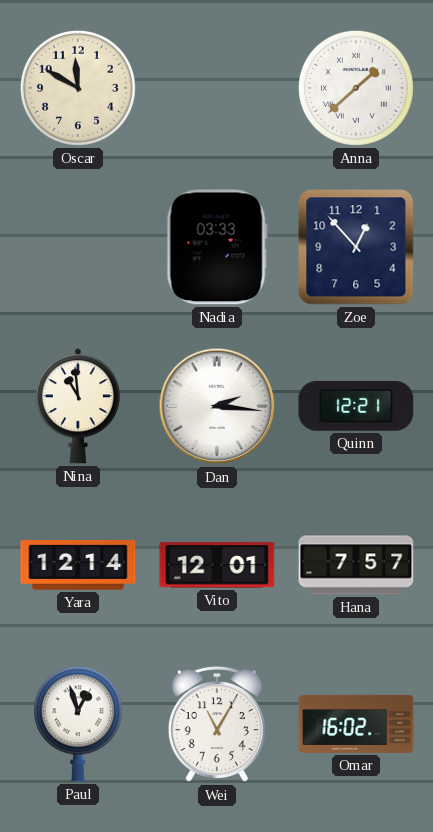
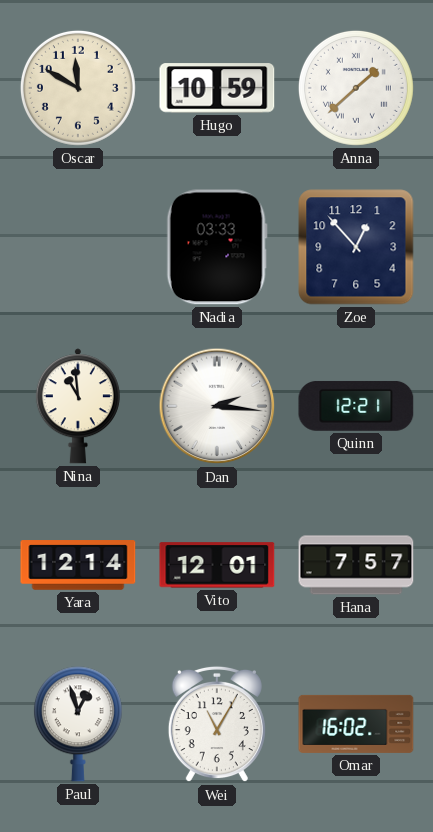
Hugo: none -> 10:59
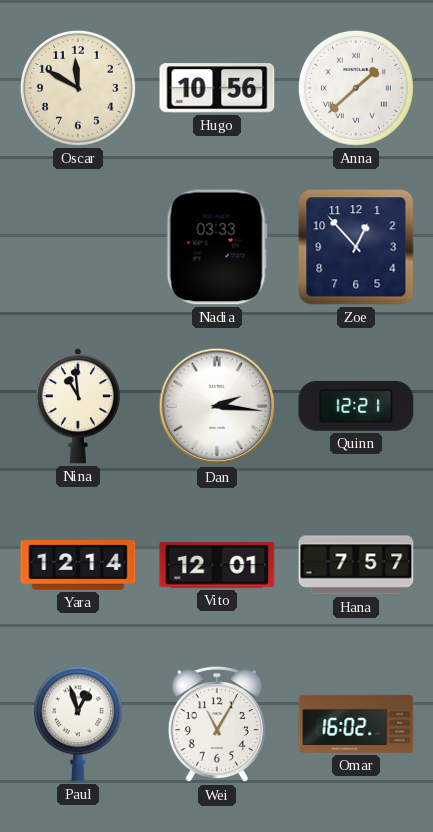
Hugo: 10:59 -> 10:56
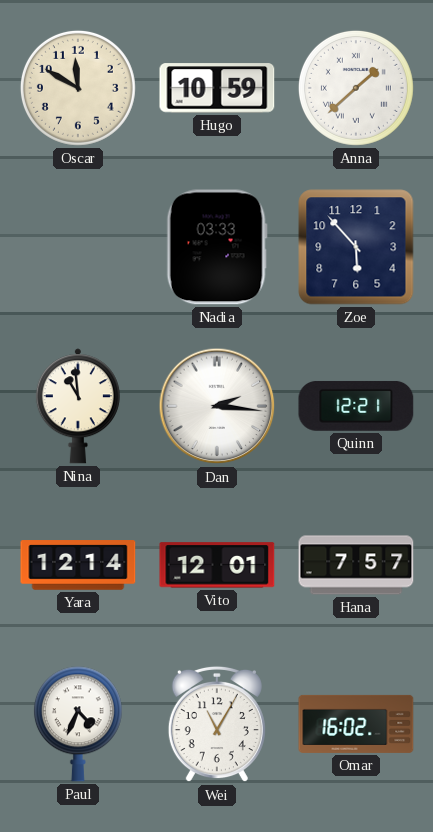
Hugo: 10:56 -> 10:59
Zoe: 12:53 -> 5:53
Paul: 12:57 -> 4:34
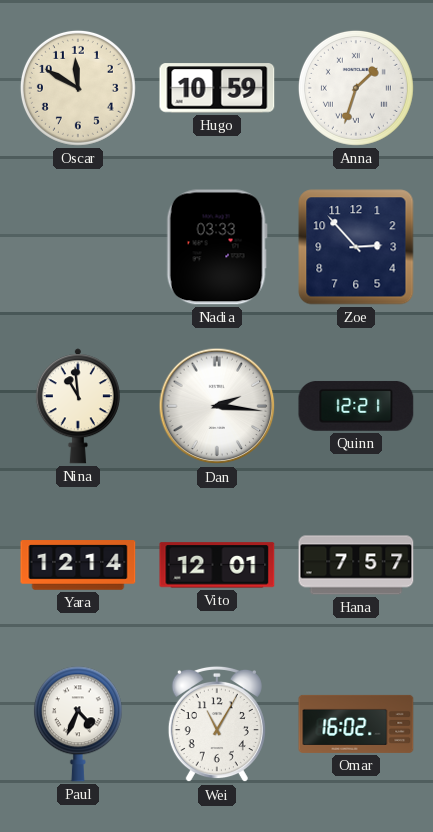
Anna: 1:38 -> 1:33
Zoe: 5:53 -> 2:53
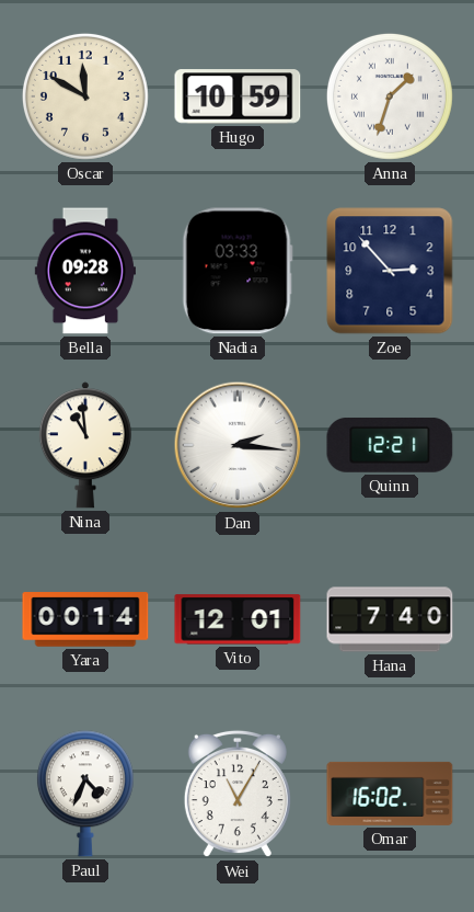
Bella: none -> 09:28
Yara: 12:14 -> 00:14
Hana: 7:57 -> 7:40
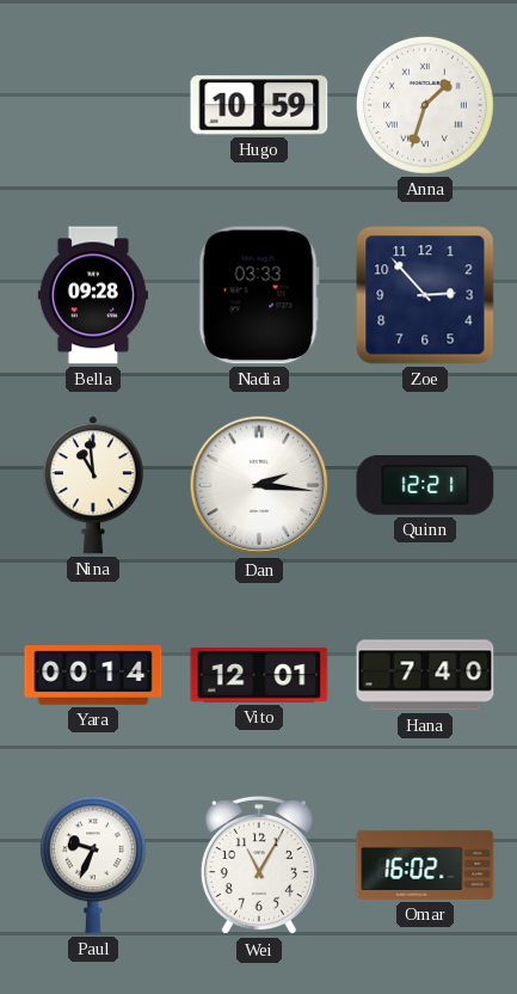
Oscar: 11:50 -> none
Paul: 4:34 -> 9:34
